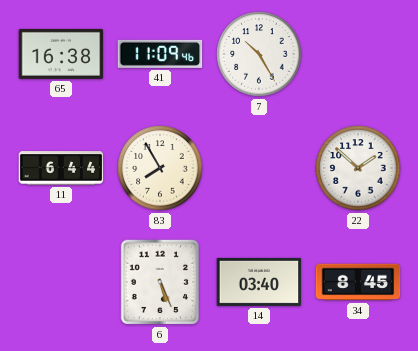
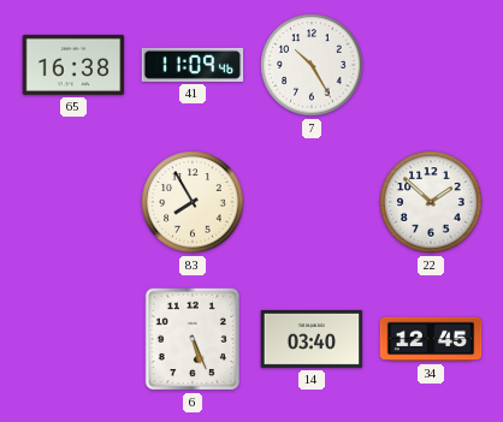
11: 6:44 -> none
34: 8:45 -> 12:45
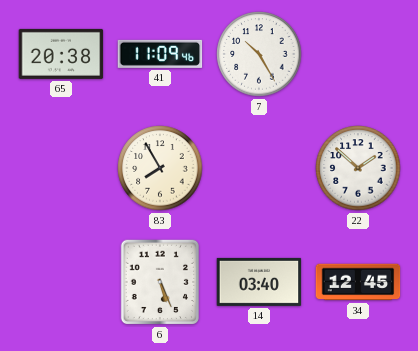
65: 16:38 -> 20:38
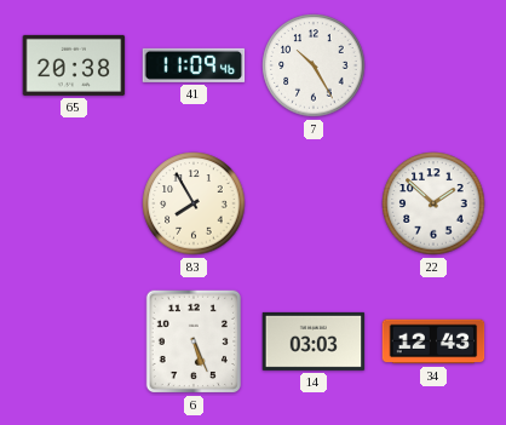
14: 03:40 -> 03:03
34: 12:45 -> 12:43
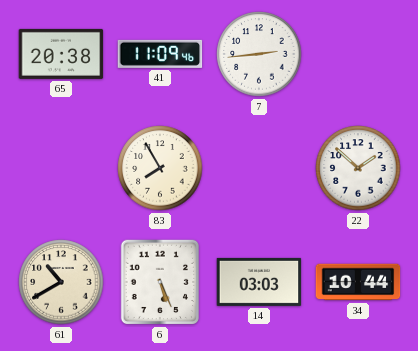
7: 10:25 -> 2:44
61: none -> 10:40
34: 12:43 -> 10:44
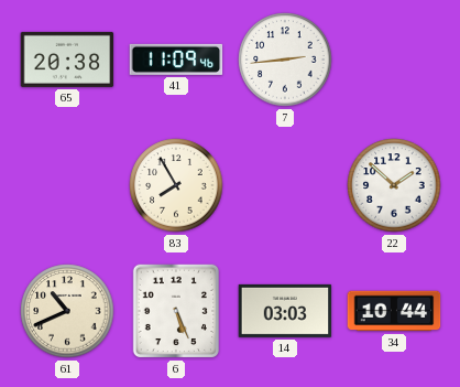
61: 10:40 -> 10:41
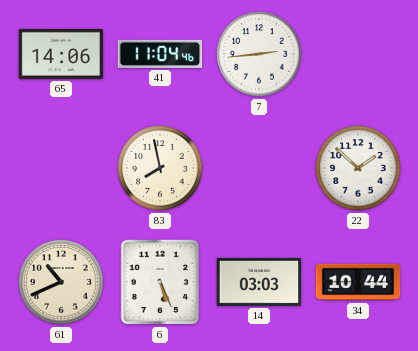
65: 20:38 -> 14:06
41: 11:09 -> 11:04
83: 7:55 -> 7:58
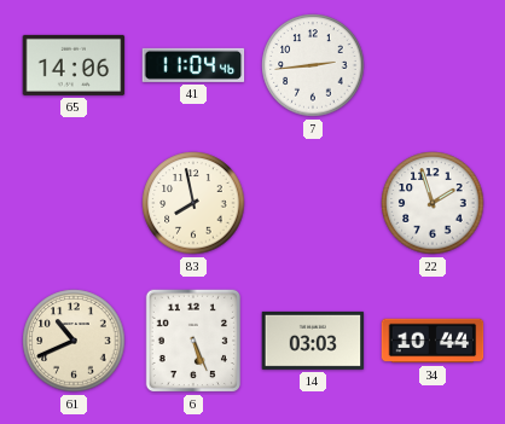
22: 1:52 -> 1:57
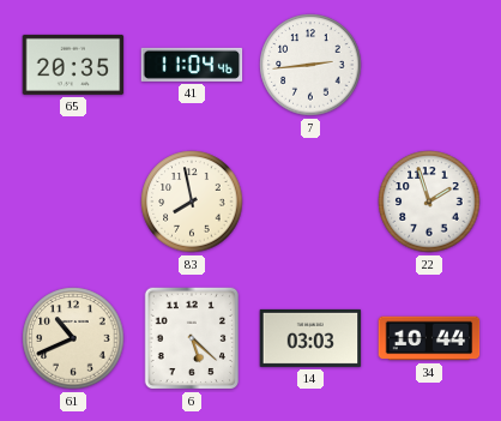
65: 14:06 -> 20:35
6: 5:26 -> 5:22
